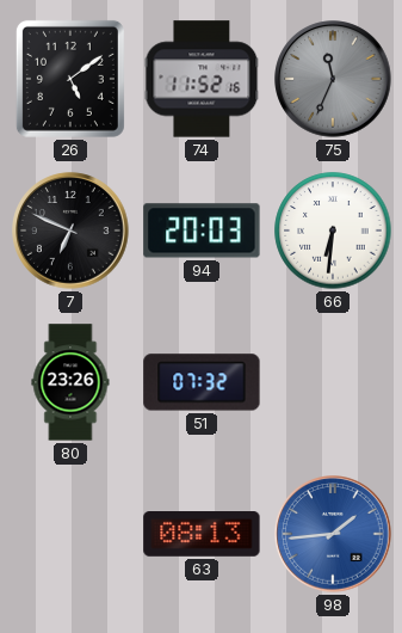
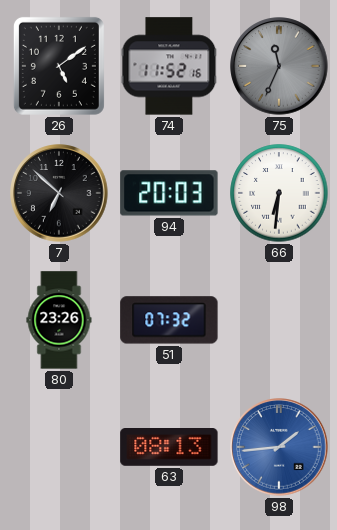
7: 6:49 -> 6:52
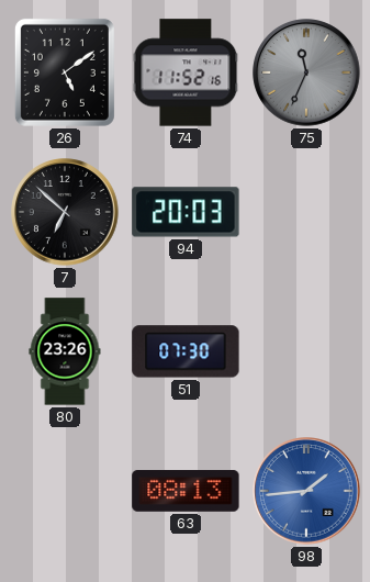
66: 6:31 -> none
51: 07:32 -> 07:30
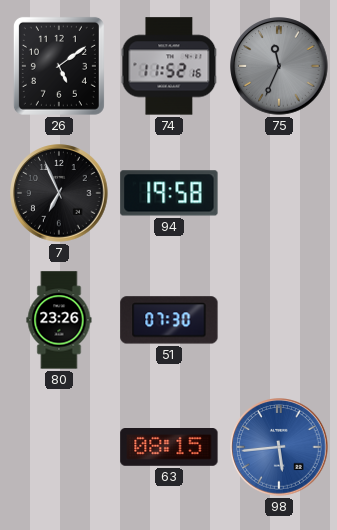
7: 6:52 -> 6:56
94: 20:03 -> 19:58
63: 08:13 -> 08:15
98: 1:44 -> 5:44
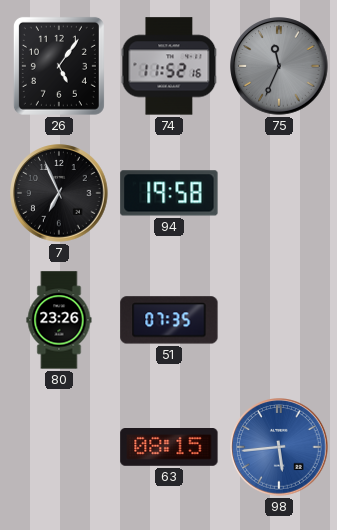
26: 5:09 -> 5:06
51: 07:30 -> 07:35
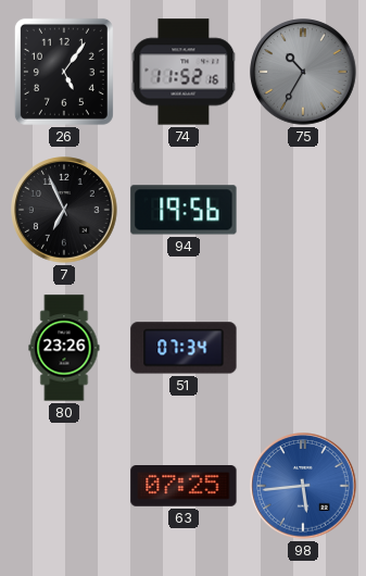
75: 11:34 -> 10:35
94: 19:58 -> 19:56
51: 07:35 -> 07:34
63: 08:15 -> 07:25
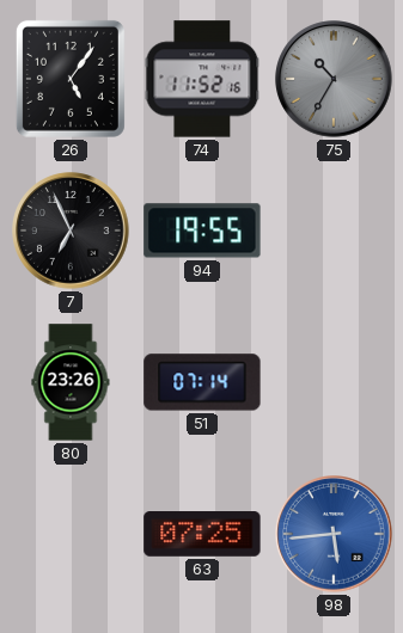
94: 19:56 -> 19:55
51: 07:34 -> 07:14
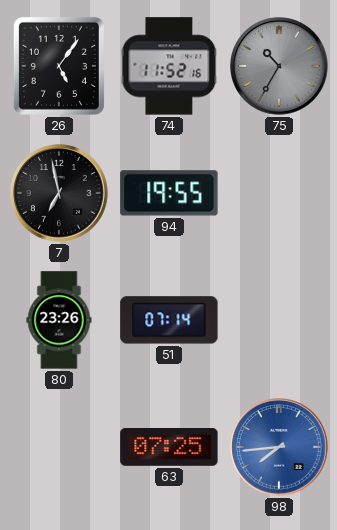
7: 6:56 -> 6:58
98: 5:44 -> 7:44
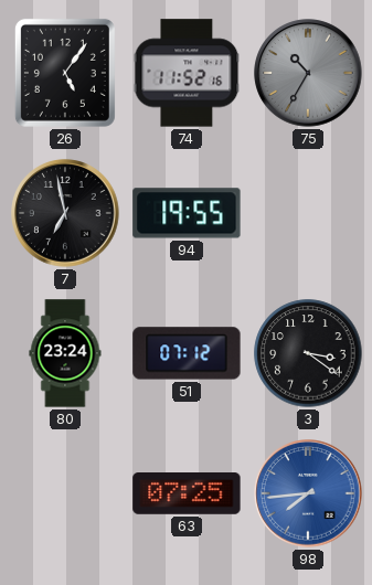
80: 23:26 -> 23:24
51: 07:14 -> 07:12
3: none -> 3:21
